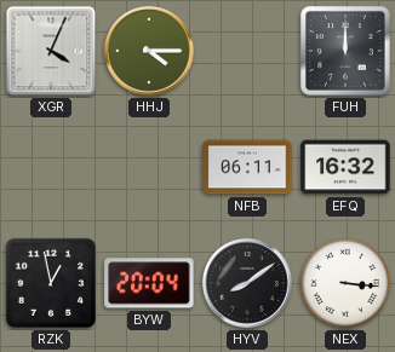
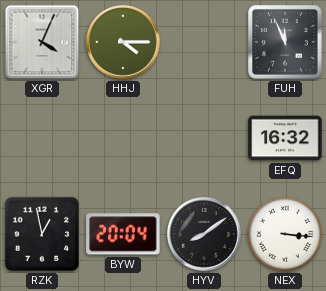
FUH: 12:00 -> 11:56
NFB: 06:11 -> none
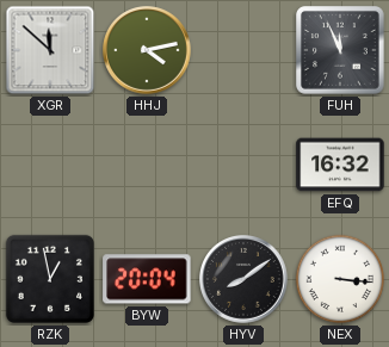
XGR: 4:04 -> 11:52
HHJ: 4:15 -> 4:13
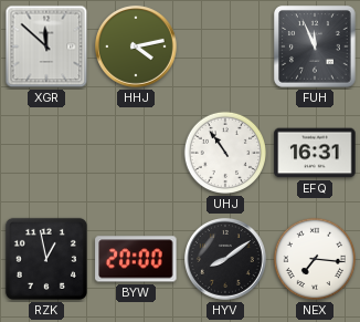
UHJ: none -> 10:54
EFQ: 16:32 -> 16:31
BYW: 20:04 -> 20:00
NEX: 3:16 -> 7:16
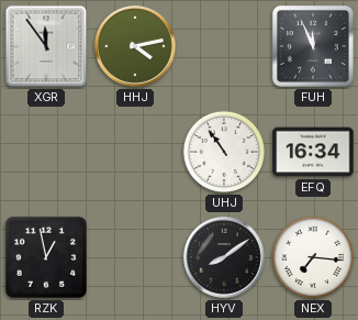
XGR: 11:52 -> 11:54
EFQ: 16:31 -> 16:34
BYW: 20:00 -> none
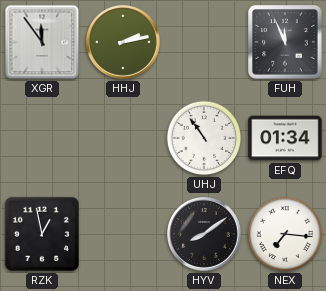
HHJ: 4:13 -> 2:13
EFQ: 16:34 -> 01:34
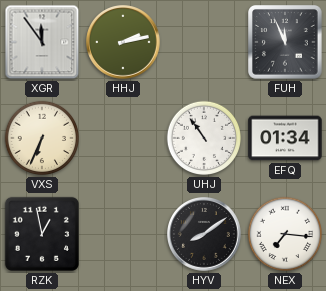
VXS: none -> 6:34
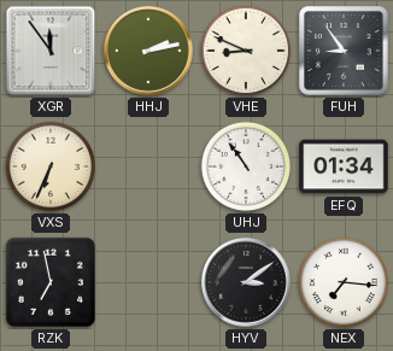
VHE: none -> 8:49
FUH: 11:56 -> 8:54
RZK: 12:58 -> 6:58
HYV: 8:09 -> 3:09
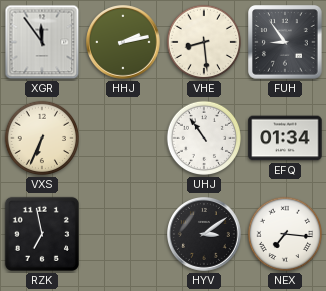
VHE: 8:49 -> 8:29
